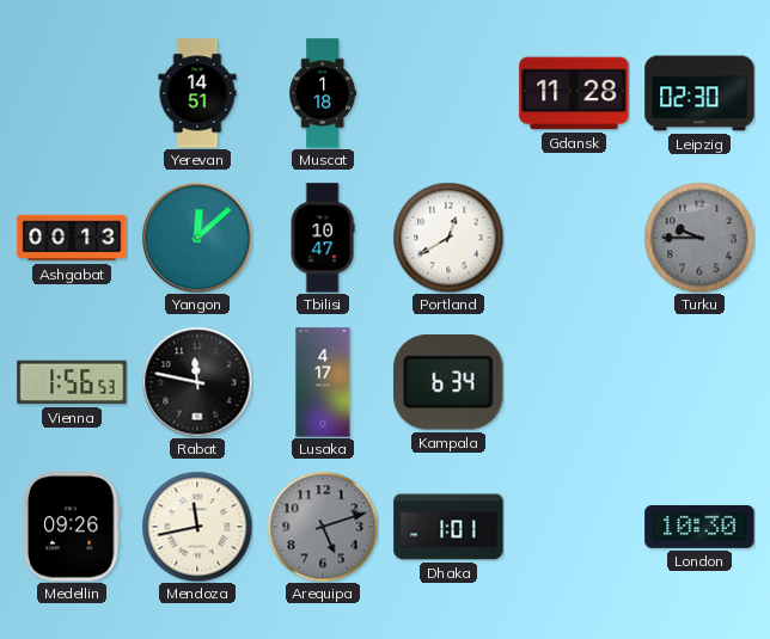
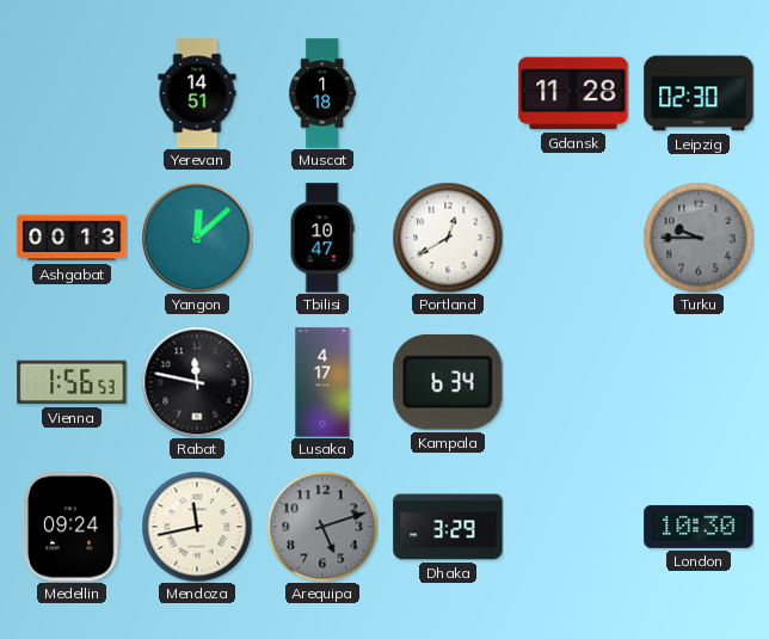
Medellin: 09:26 -> 09:24
Dhaka: 1:01 -> 3:29
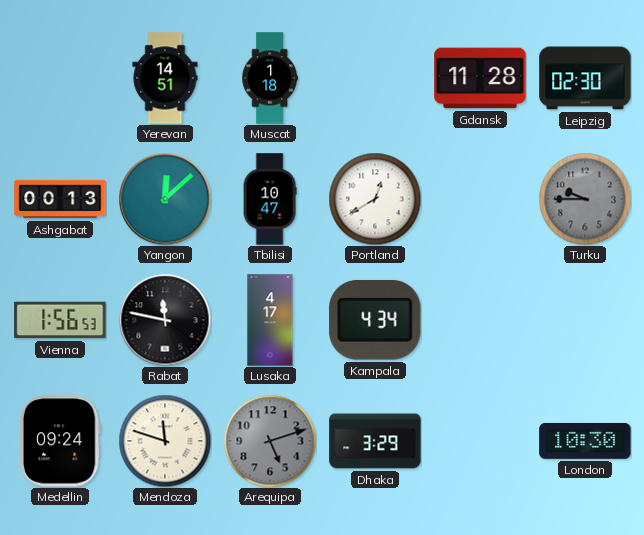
Kampala: 6:34 -> 4:34
Mendoza: 11:43 -> 11:48
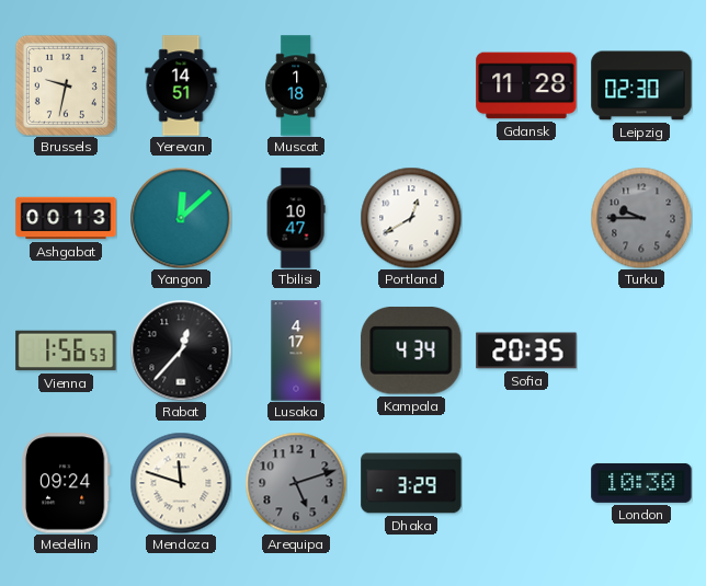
Brussels: none -> 9:32
Rabat: 11:47 -> 12:37
Sofia: none -> 20:35
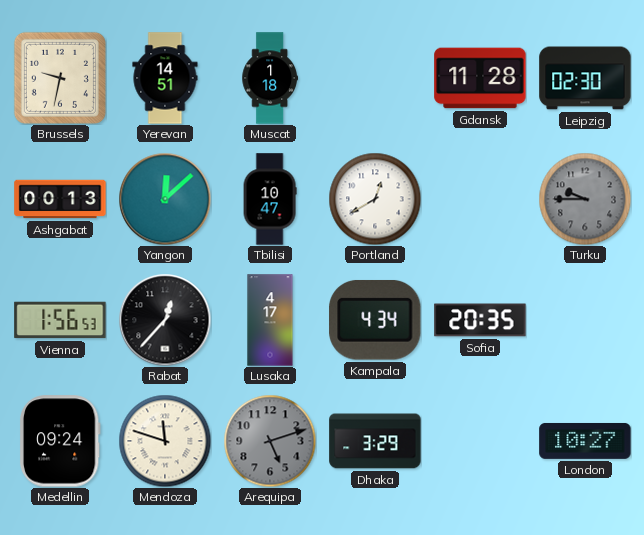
London: 10:30 -> 10:27
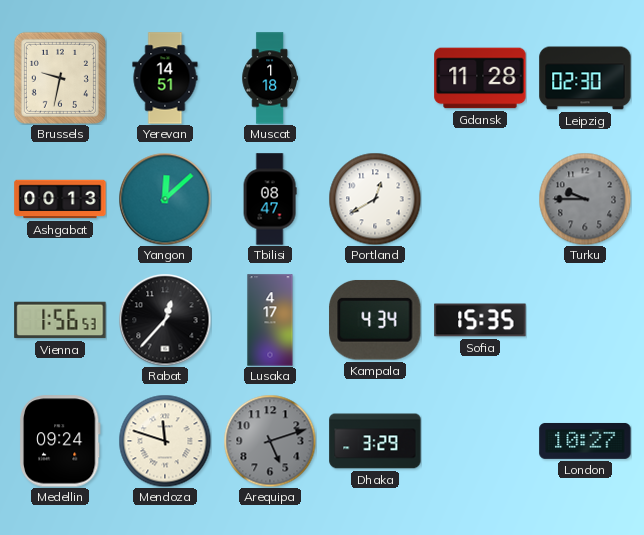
Tbilisi: 10:47 -> 08:47
Sofia: 20:35 -> 15:35
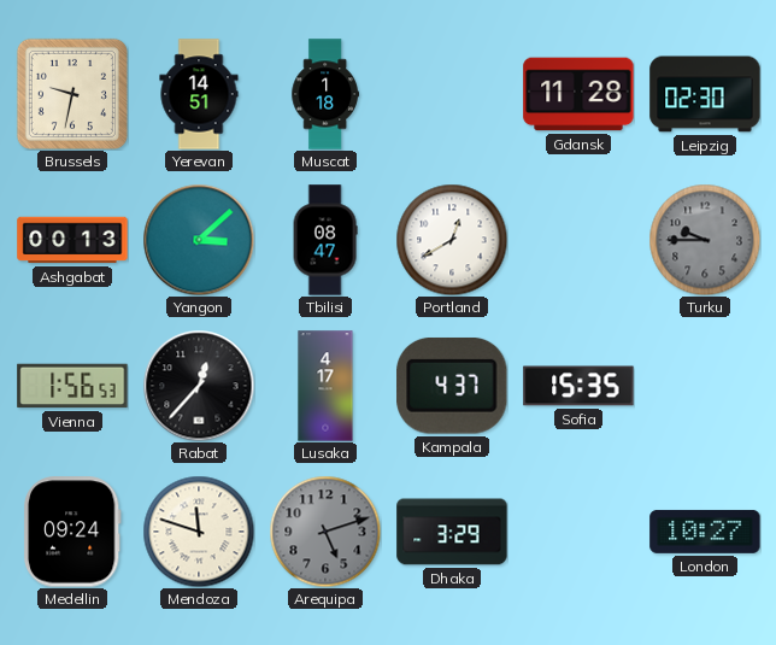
Yangon: 12:08 -> 3:08
Kampala: 4:34 -> 4:37
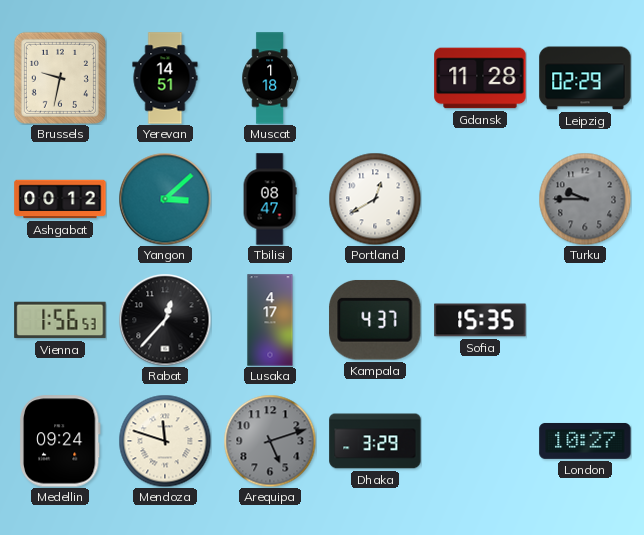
Leipzig: 02:30 -> 02:29
Ashgabat: 00:13 -> 00:12
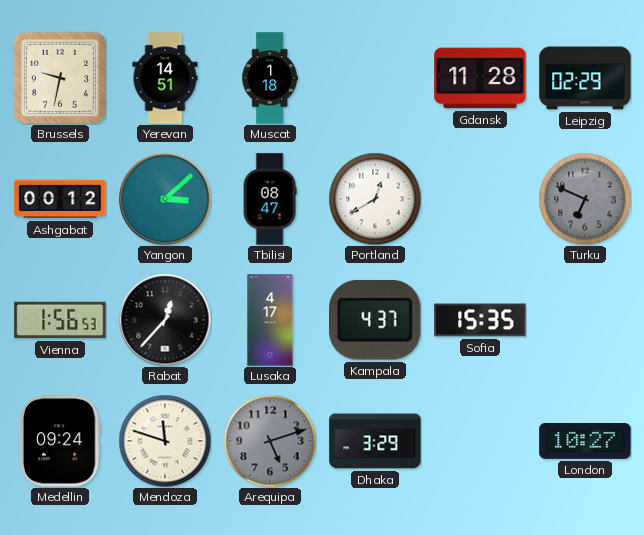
Turku: 9:45 -> 6:49
